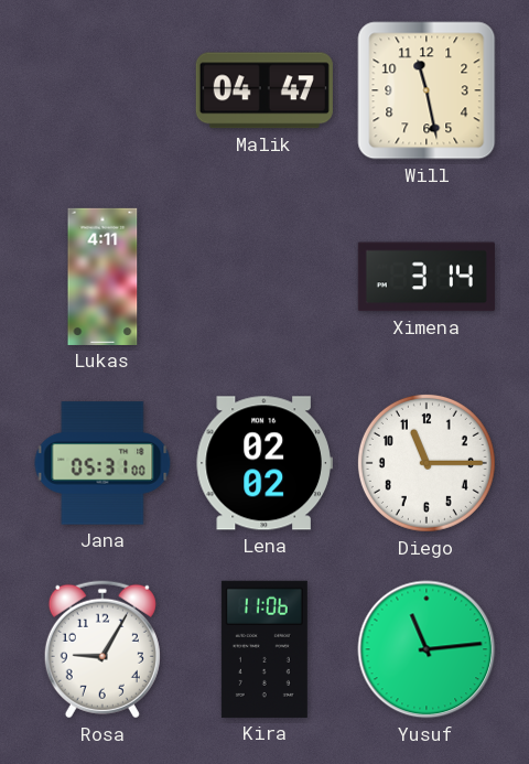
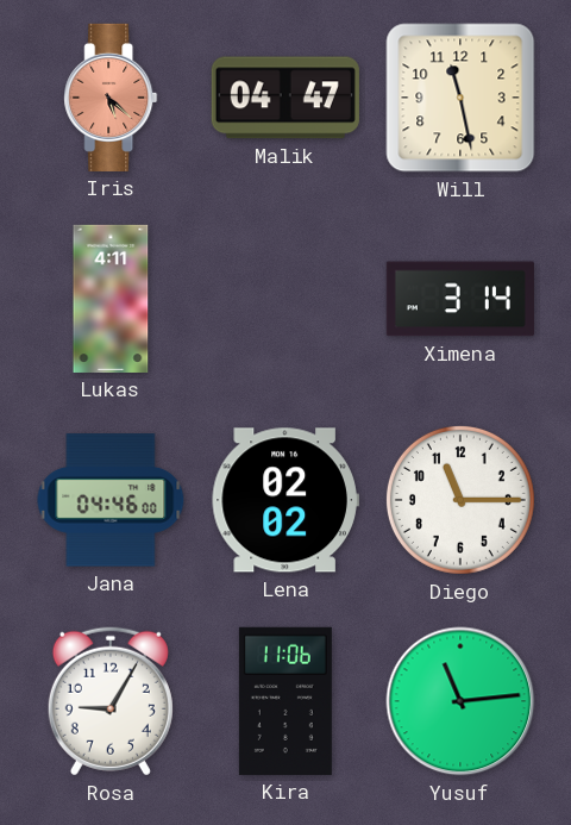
Iris: none -> 5:22
Jana: 05:31 -> 04:46
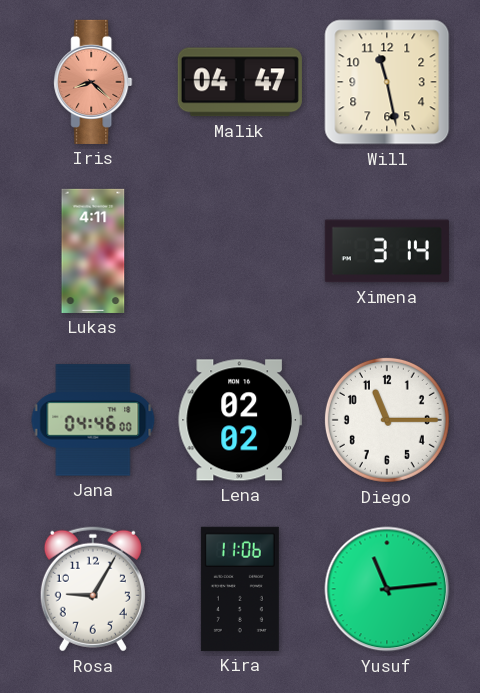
Iris: 5:22 -> 8:22
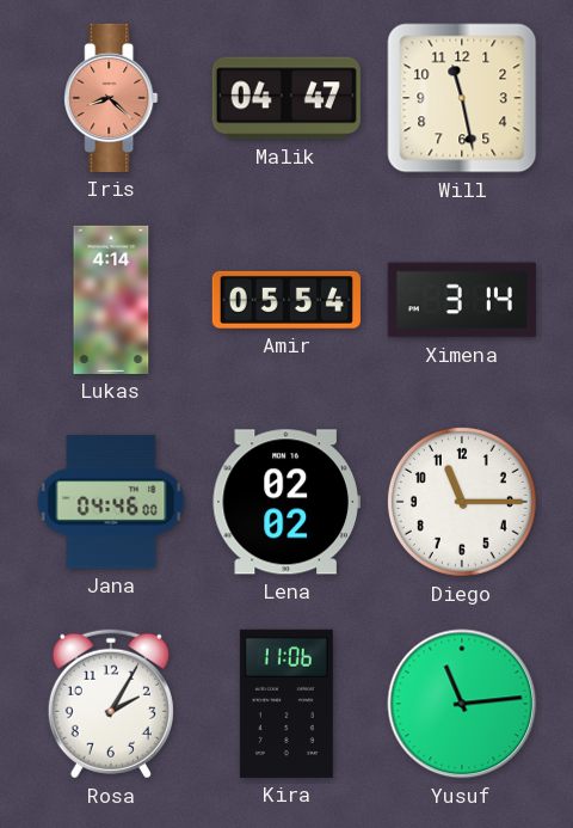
Lukas: 4:11 -> 4:14
Amir: none -> 05:54
Rosa: 9:05 -> 2:05
